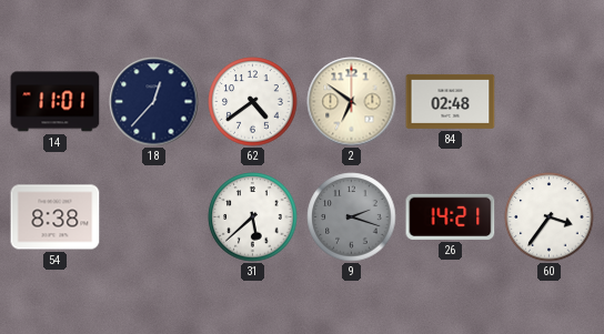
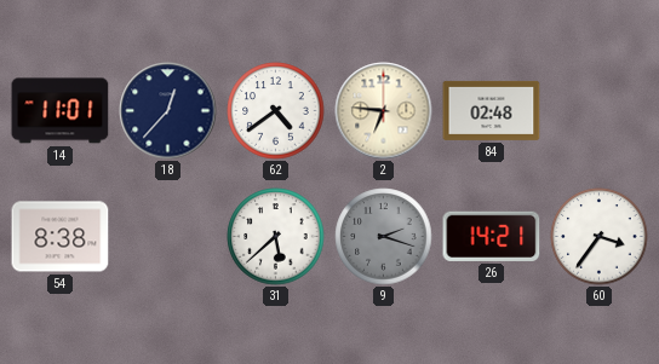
2: 6:51 -> 6:46
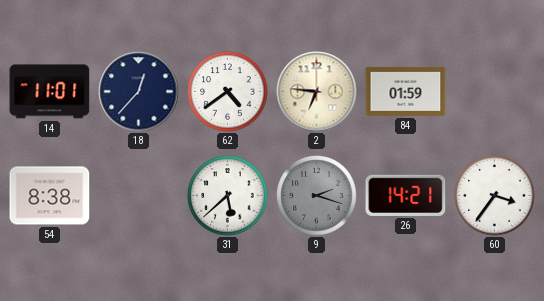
84: 02:48 -> 01:59
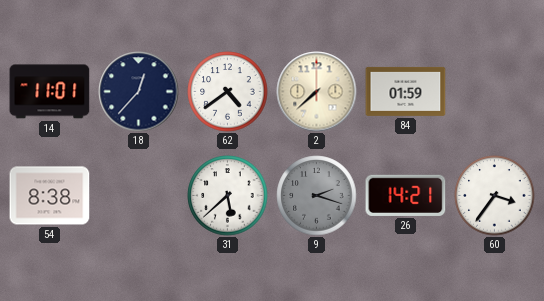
2: 6:46 -> 7:38
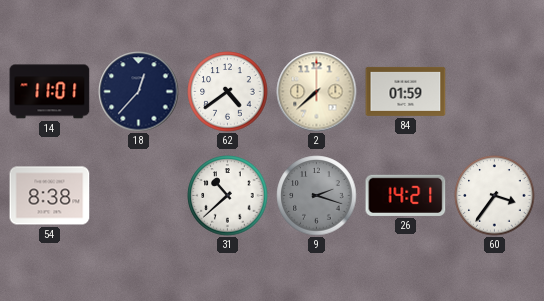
31: 5:38 -> 10:38
